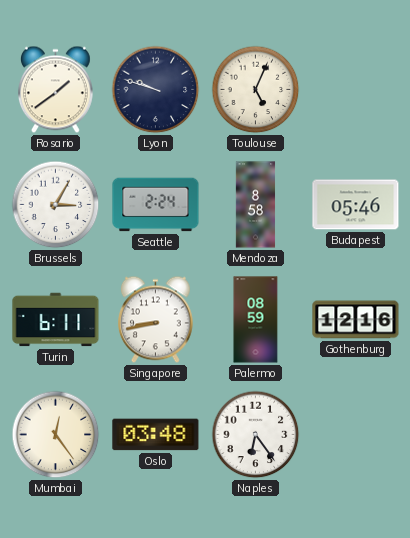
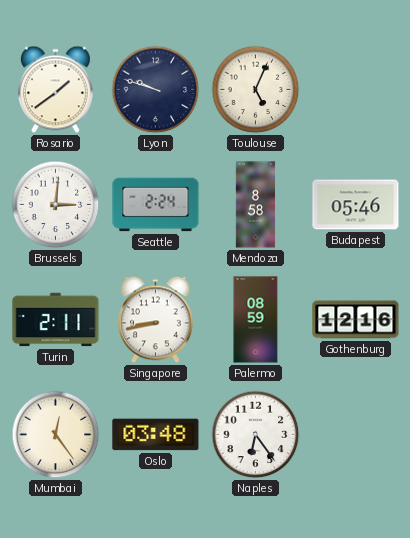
Brussels: 3:05 -> 3:01
Turin: 6:11 -> 2:11
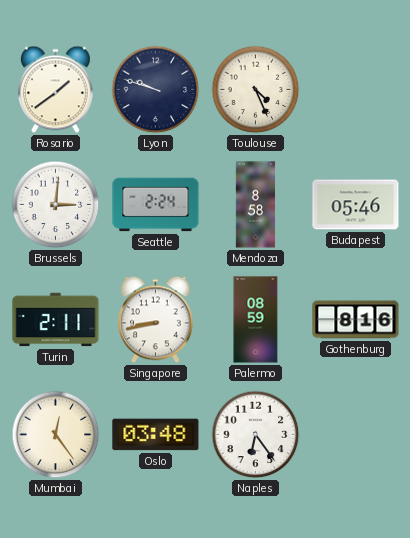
Toulouse: 5:04 -> 4:26
Gothenburg: 12:16 -> 8:16
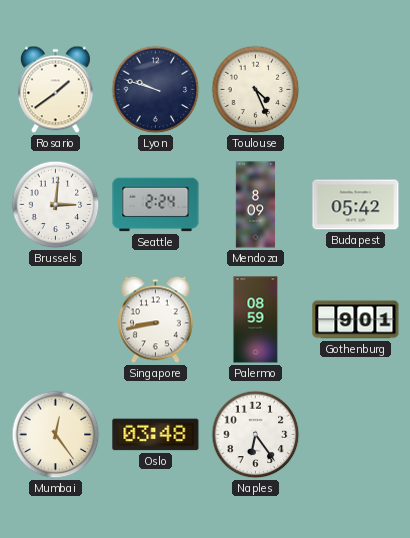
Mendoza: 8:58 -> 8:09
Budapest: 05:46 -> 05:42
Turin: 2:11 -> none
Gothenburg: 8:16 -> 9:01
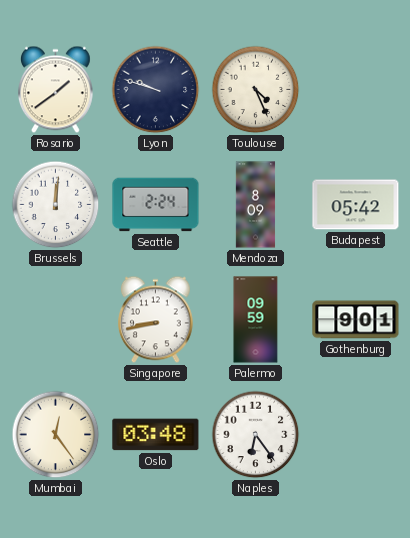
Brussels: 3:01 -> 12:01
Palermo: 08:59 -> 09:59
